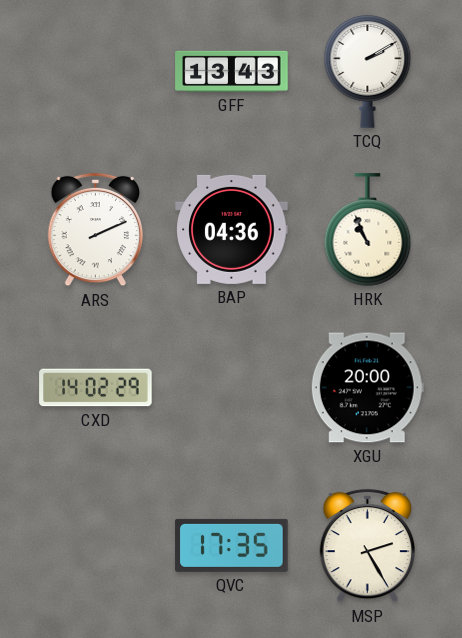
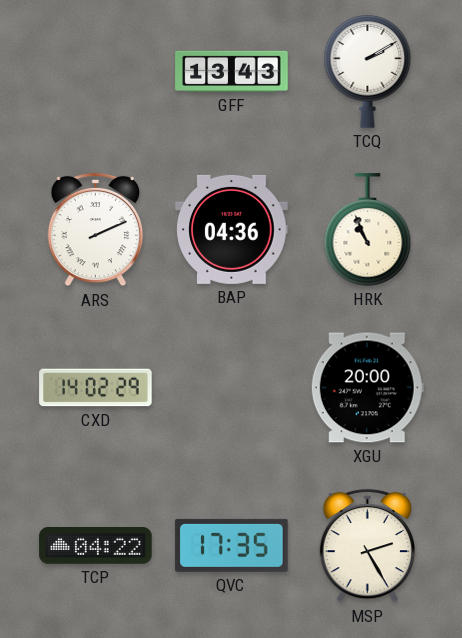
TCP: none -> 04:22
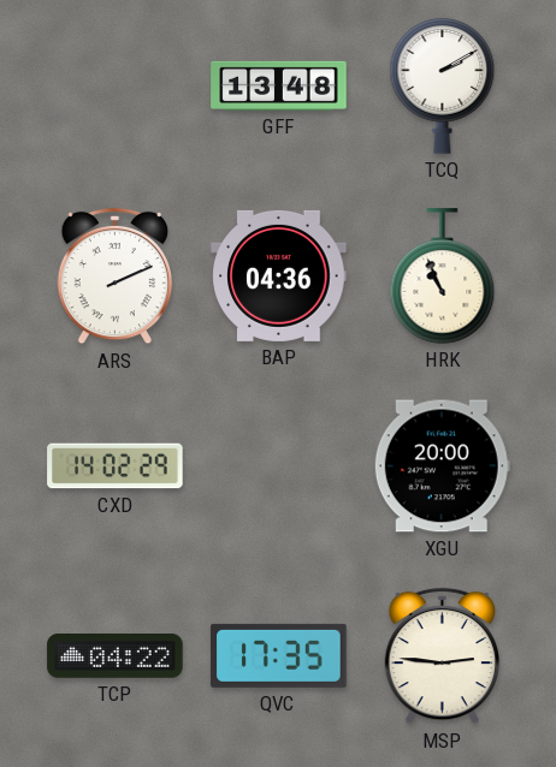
GFF: 13:43 -> 13:48
MSP: 2:25 -> 2:46
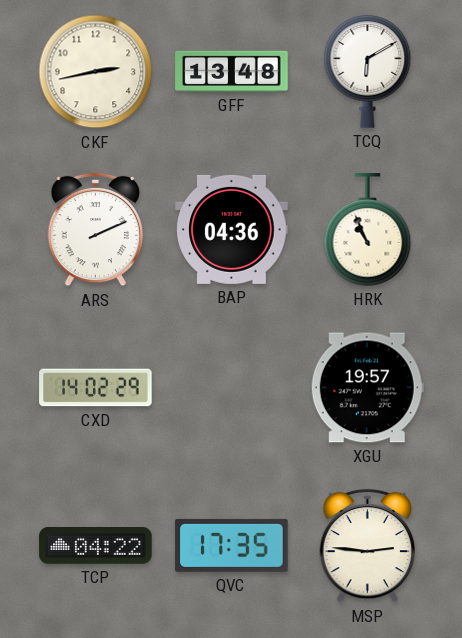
CKF: none -> 2:43
TCQ: 2:10 -> 6:10
XGU: 20:00 -> 19:57
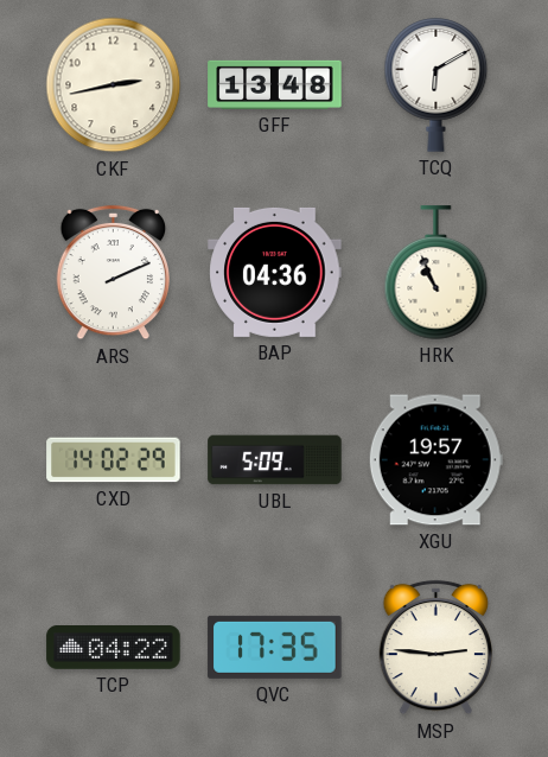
UBL: none -> 5:09
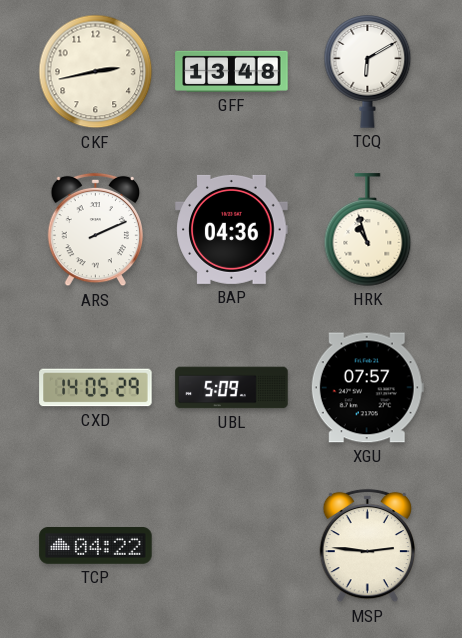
HRK: 10:56 -> 10:57
CXD: 14:02 -> 14:05
XGU: 19:57 -> 07:57
QVC: 17:35 -> none
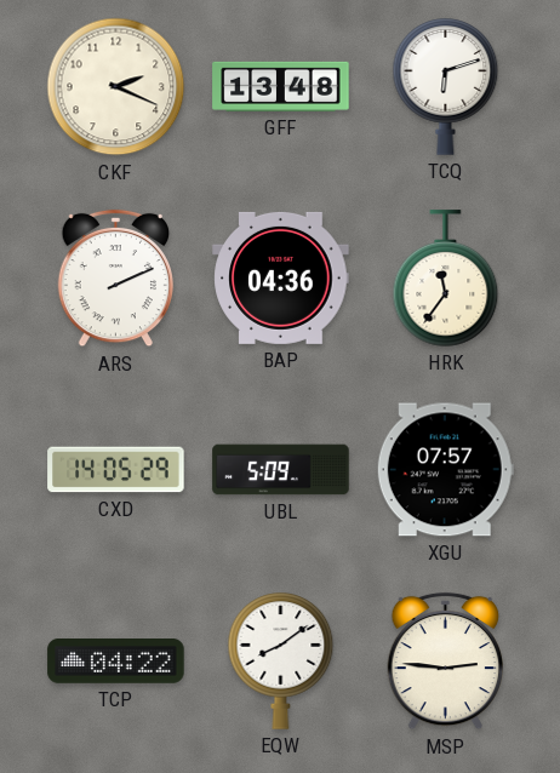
CKF: 2:43 -> 2:19
TCQ: 6:10 -> 6:12
HRK: 10:57 -> 11:36
EQW: none -> 8:09
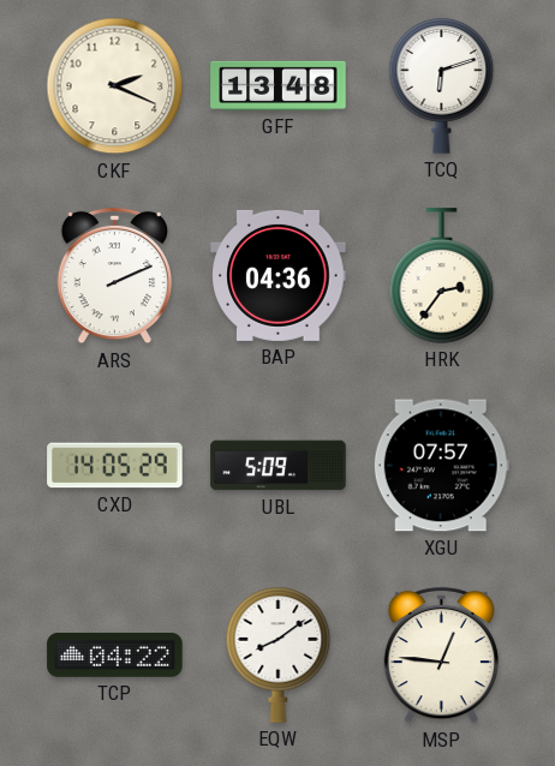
HRK: 11:36 -> 2:36
MSP: 2:46 -> 12:46
